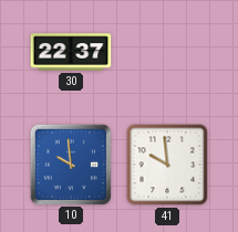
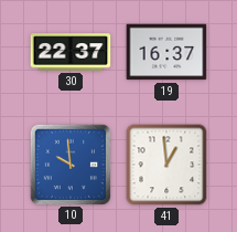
19: none -> 16:37
41: 9:59 -> 12:59
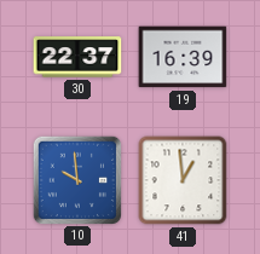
19: 16:37 -> 16:39
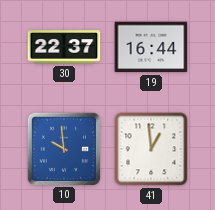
19: 16:39 -> 16:44
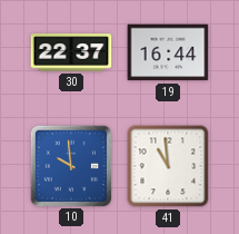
41: 12:59 -> 10:59
